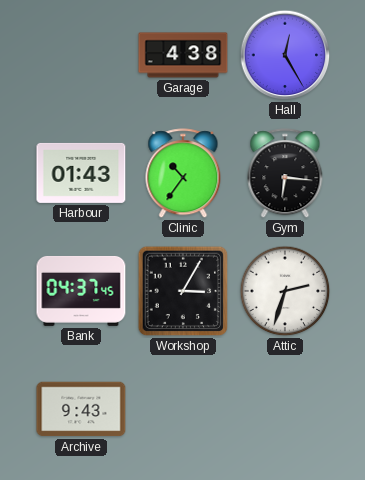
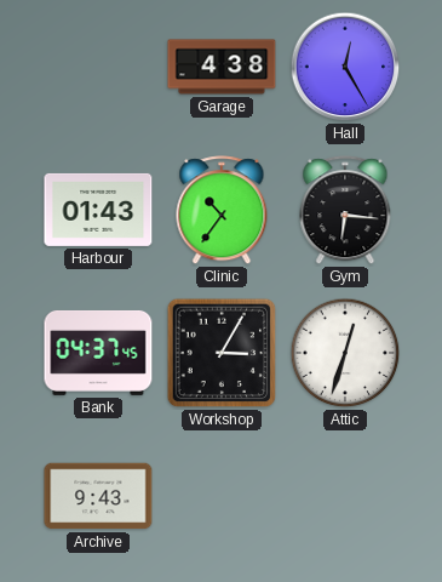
Attic: 2:33 -> 12:33
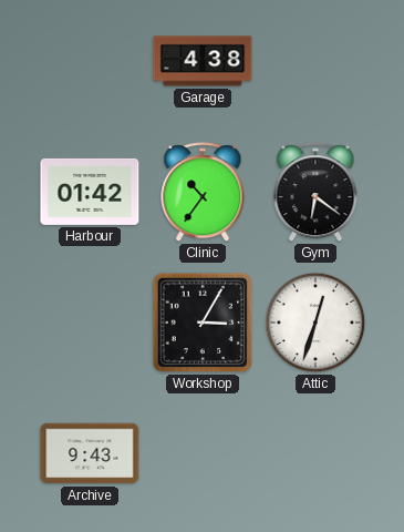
Hall: 12:25 -> none
Harbour: 01:43 -> 01:42
Gym: 6:16 -> 6:21
Bank: 04:37 -> none
